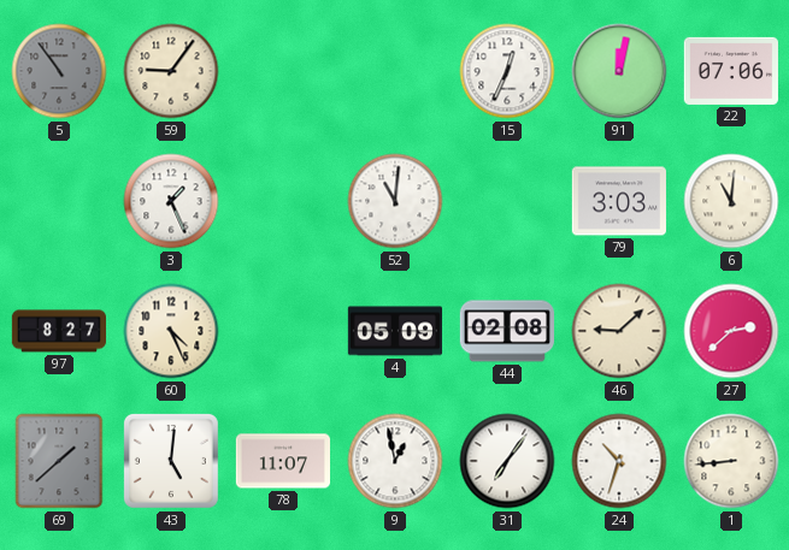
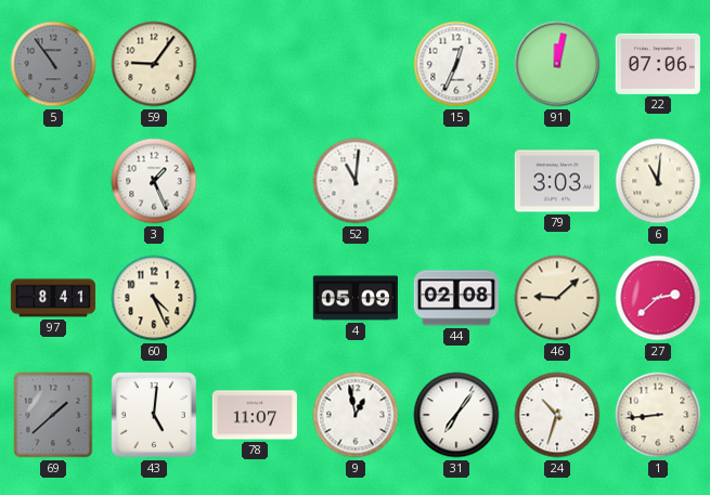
97: 8:27 -> 8:41
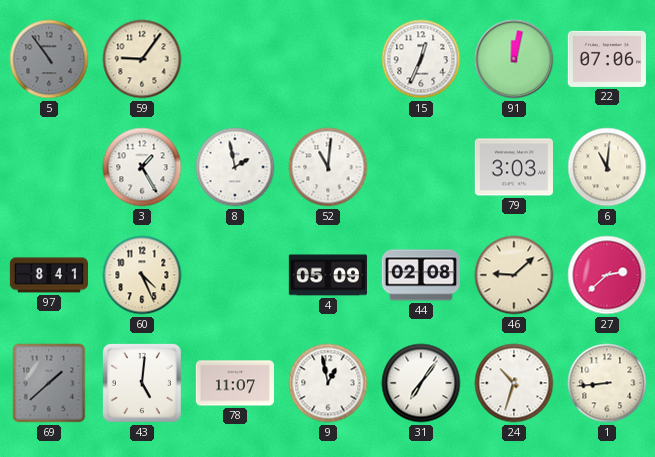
3: 1:26 -> 1:25
8: none -> 1:58
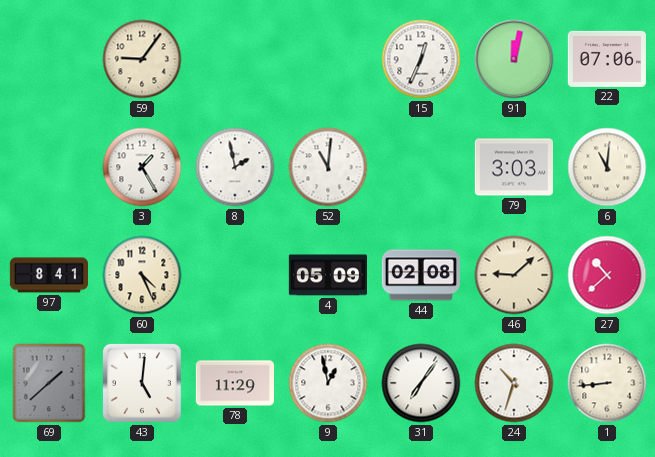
5: 10:54 -> none
27: 2:38 -> 10:38
78: 11:07 -> 11:29
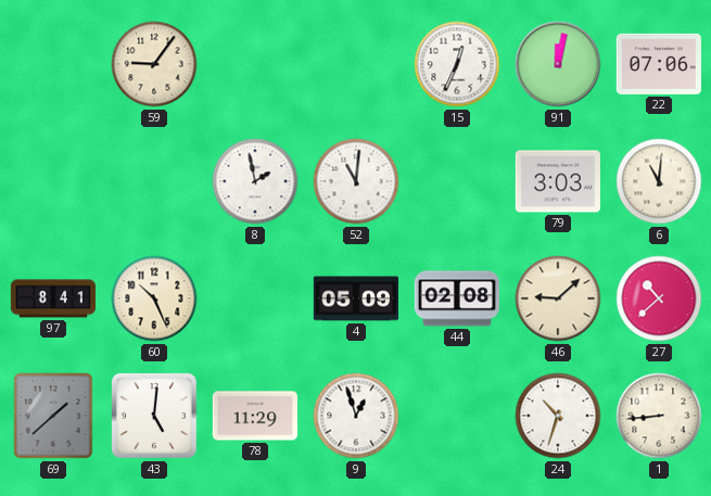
3: 1:25 -> none
60: 4:26 -> 10:26
9: 12:58 -> 12:57
31: 7:06 -> none
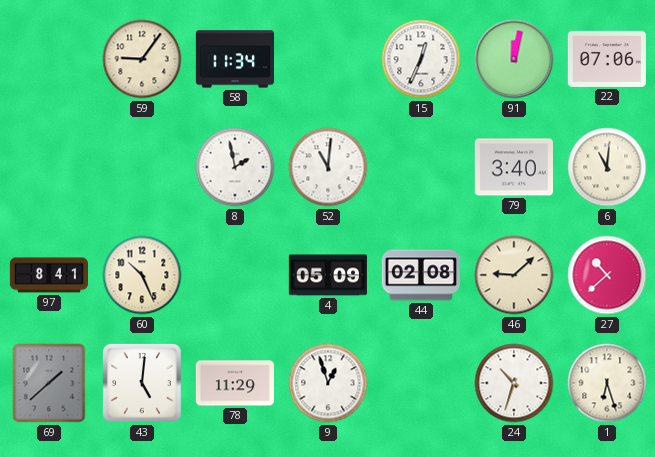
58: none -> 11:34
79: 3:03 -> 3:40
1: 8:44 -> 6:27
